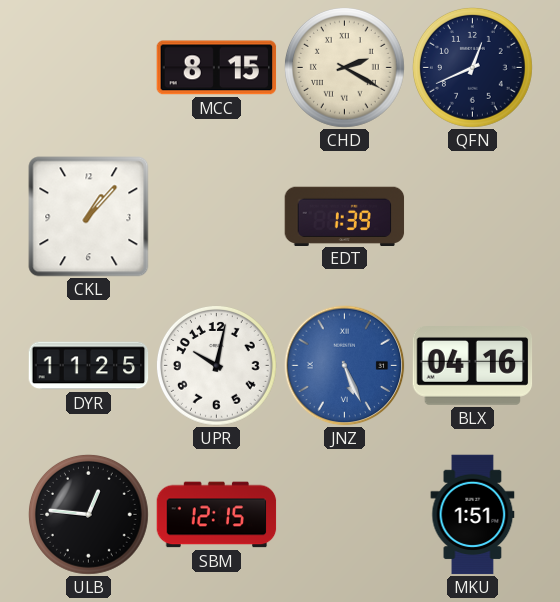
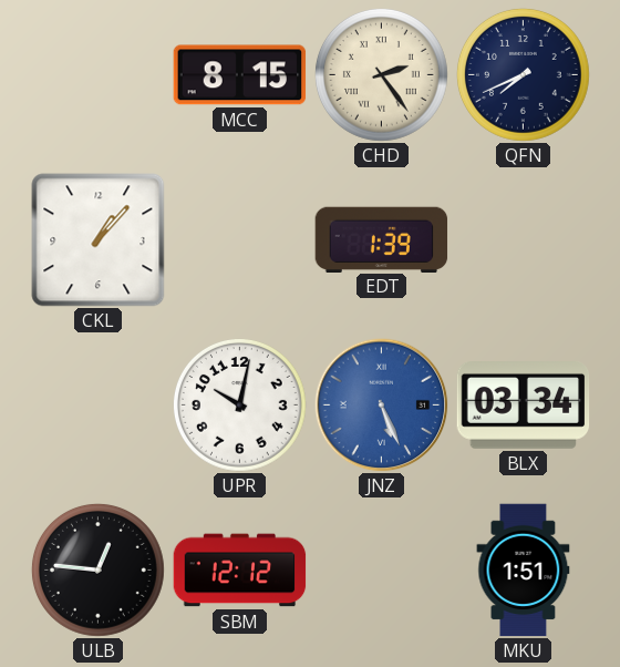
CHD: 2:20 -> 2:24
QFN: 12:41 -> 7:41
DYR: 11:25 -> none
BLX: 04:16 -> 03:34
SBM: 12:15 -> 12:12
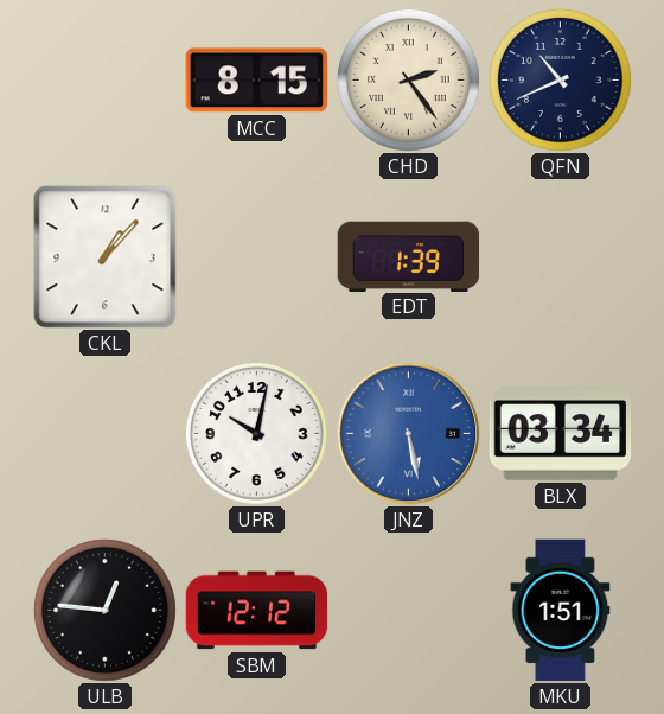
QFN: 7:41 -> 10:41
JNZ: 5:26 -> 5:28
